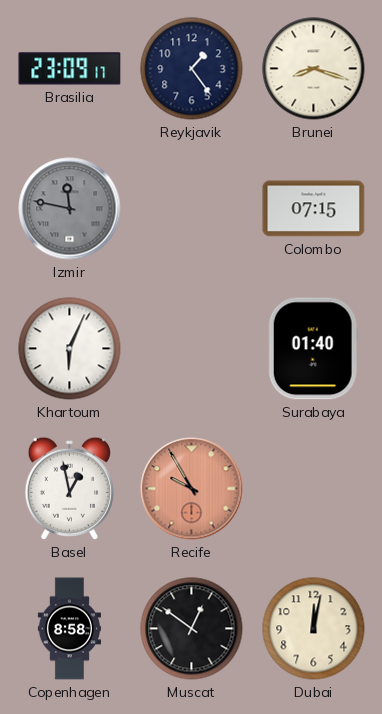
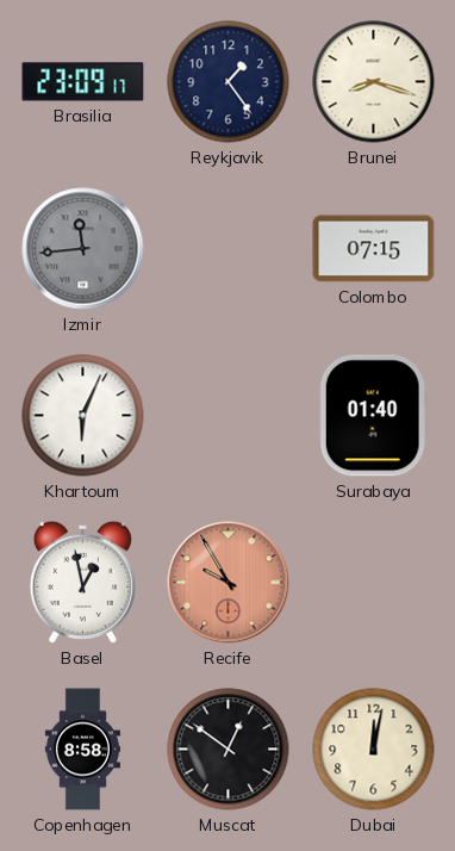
Izmir: 11:47 -> 11:44
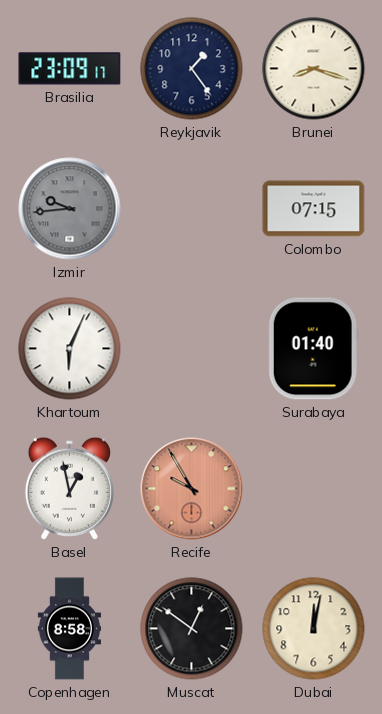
Izmir: 11:44 -> 9:44
